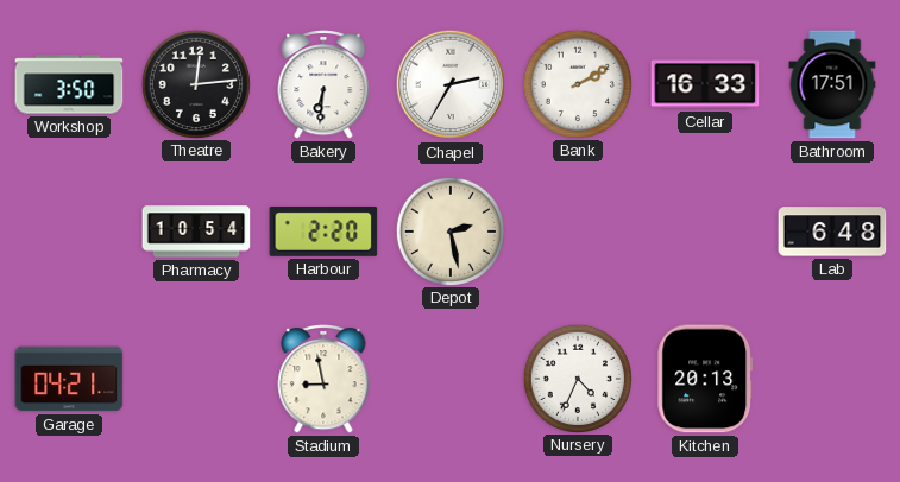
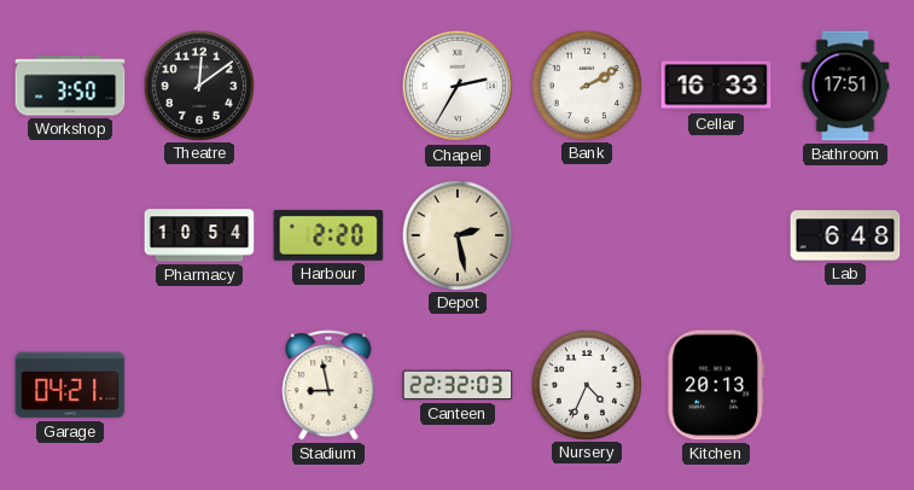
Theatre: 12:14 -> 12:09
Bakery: 6:31 -> none
Canteen: none -> 22:32
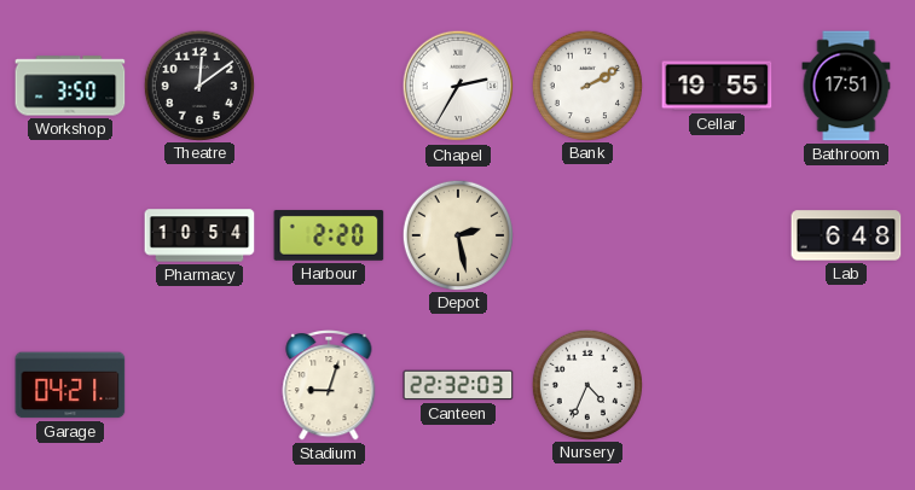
Cellar: 16:33 -> 19:55
Stadium: 8:58 -> 9:03
Kitchen: 20:13 -> none
